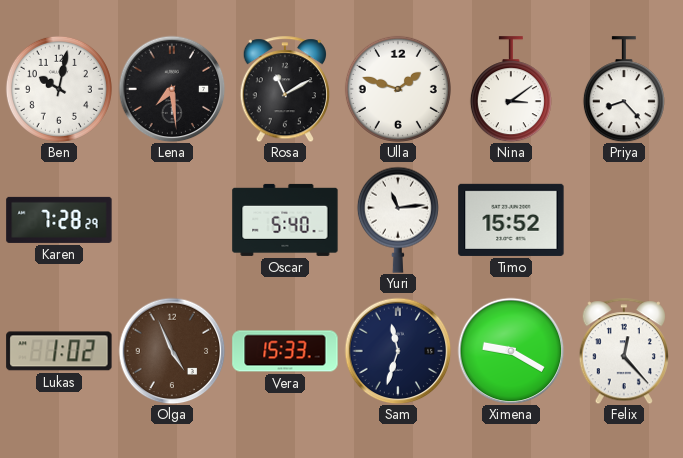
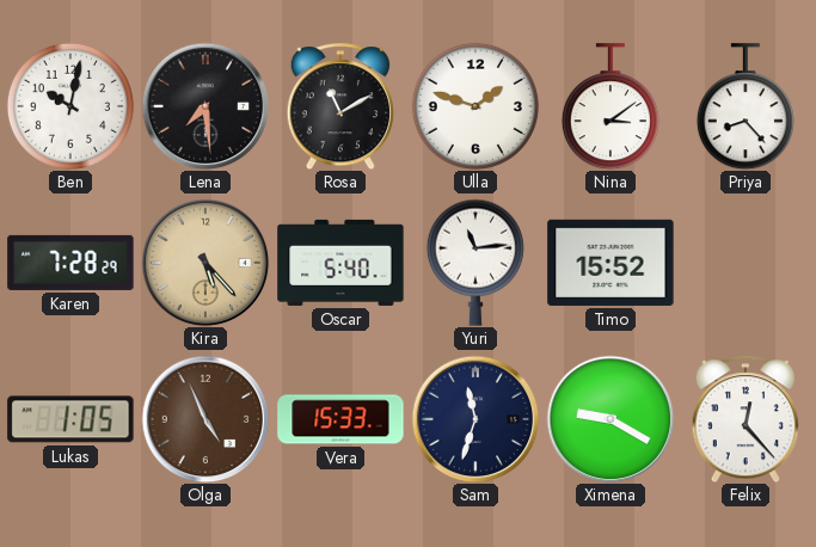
Kira: none -> 5:23
Lukas: 1:02 -> 1:05
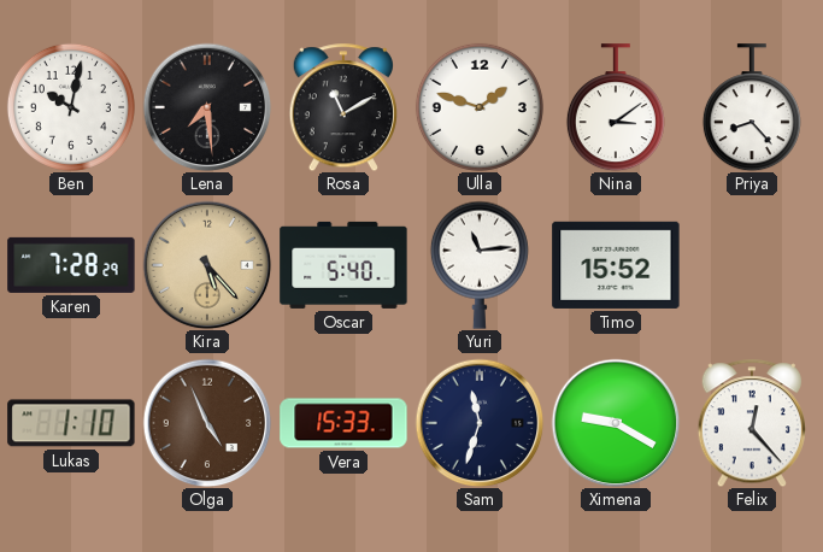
Lukas: 1:05 -> 1:10
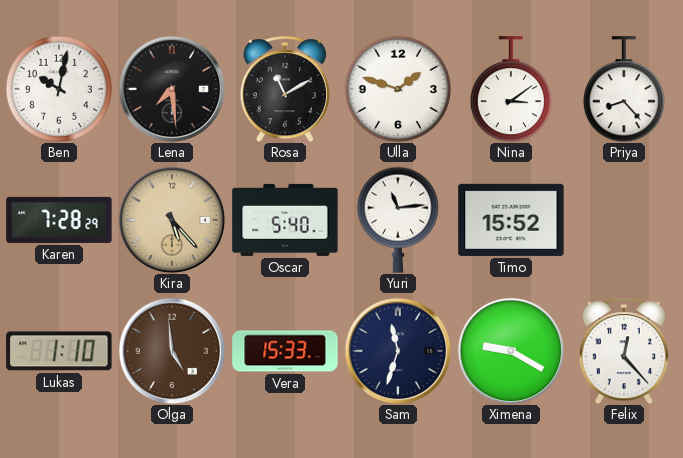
Olga: 4:56 -> 4:59
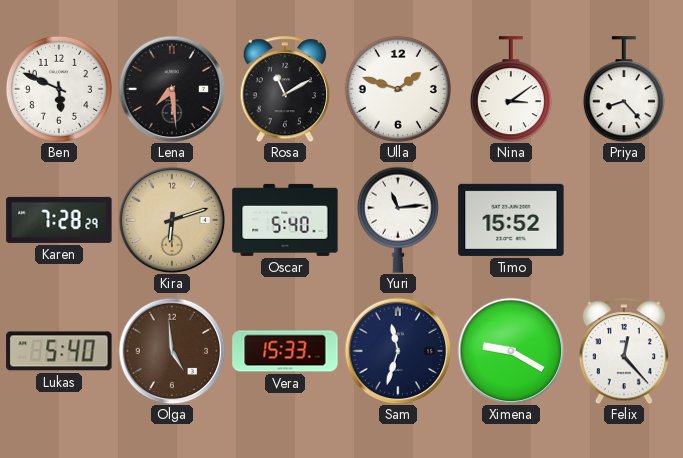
Ben: 10:02 -> 5:49
Kira: 5:23 -> 6:12
Lukas: 1:10 -> 5:40
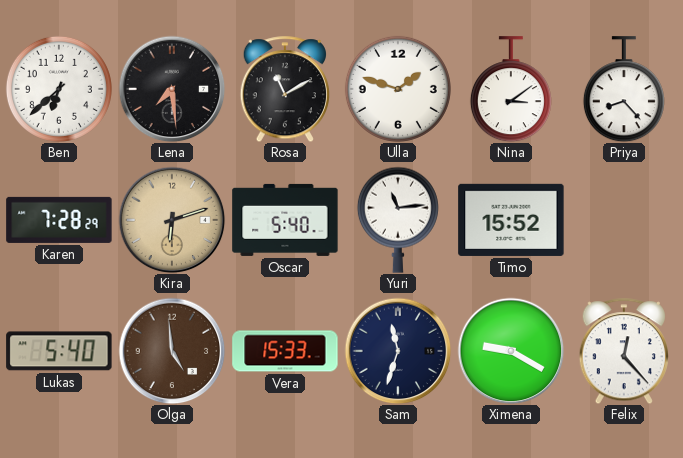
Ben: 5:49 -> 6:38
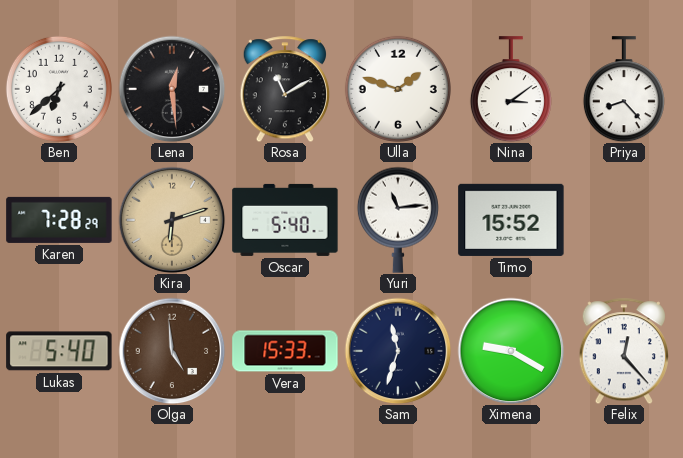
Lena: 7:29 -> 12:29
